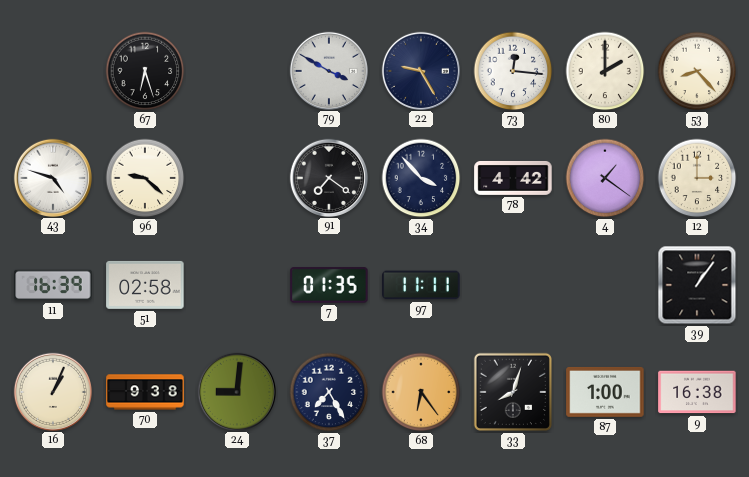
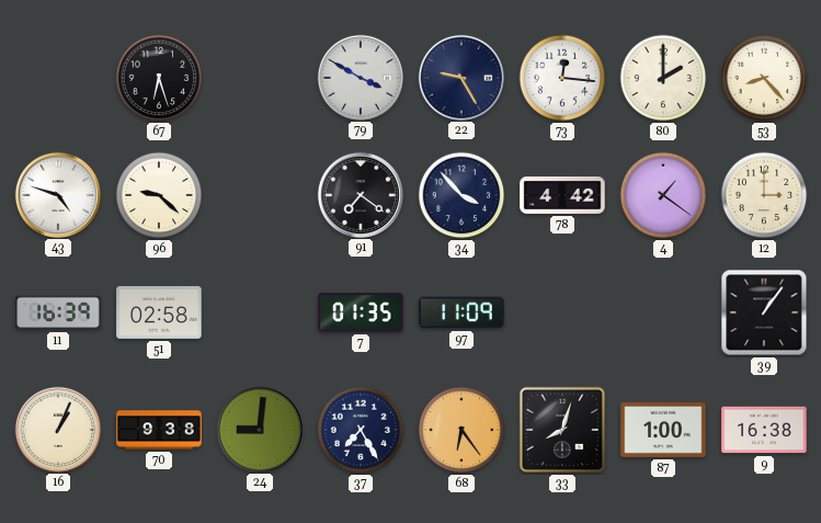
97: 11:11 -> 11:09
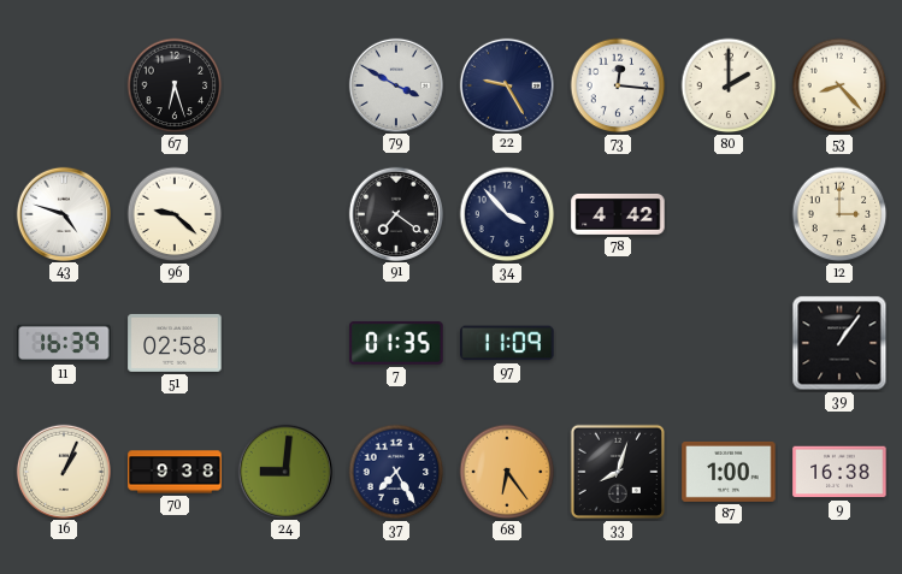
4: 1:21 -> none
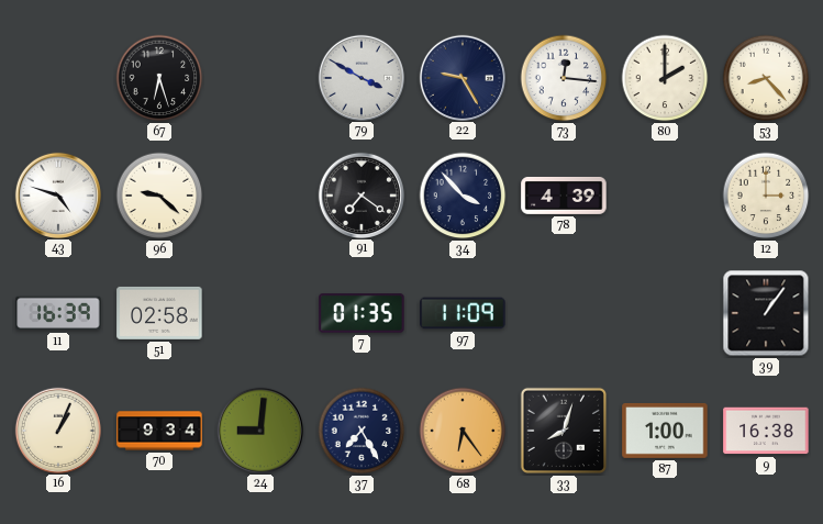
78: 4:42 -> 4:39
70: 9:38 -> 9:34
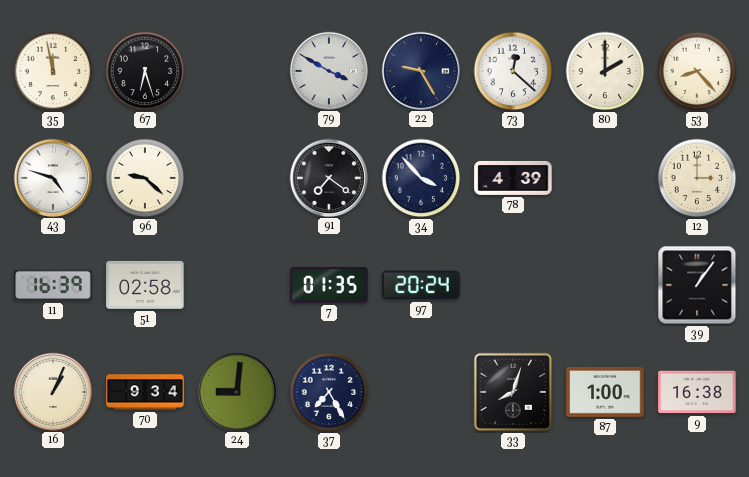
35: none -> 11:58
73: 12:16 -> 12:22
97: 11:09 -> 20:24
68: 6:24 -> none
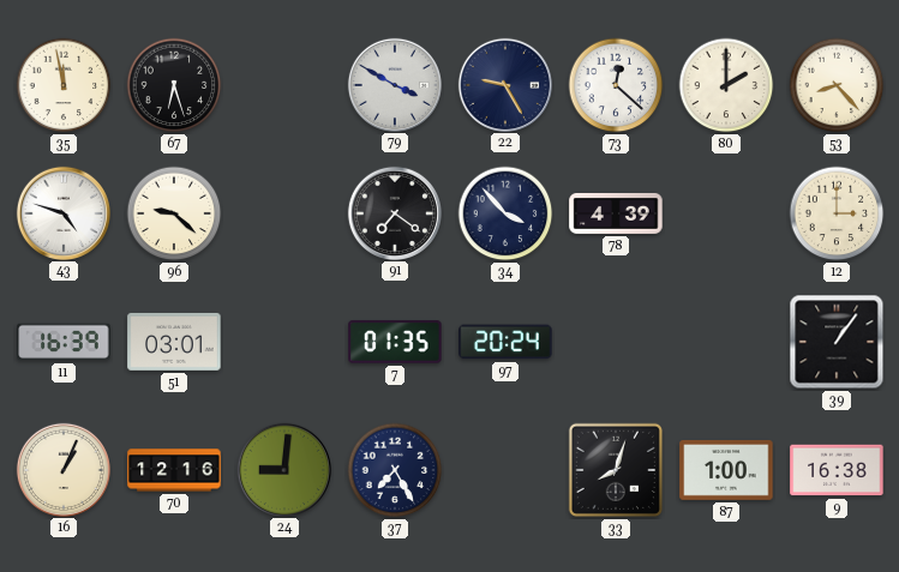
51: 02:58 -> 03:01
70: 9:34 -> 12:16
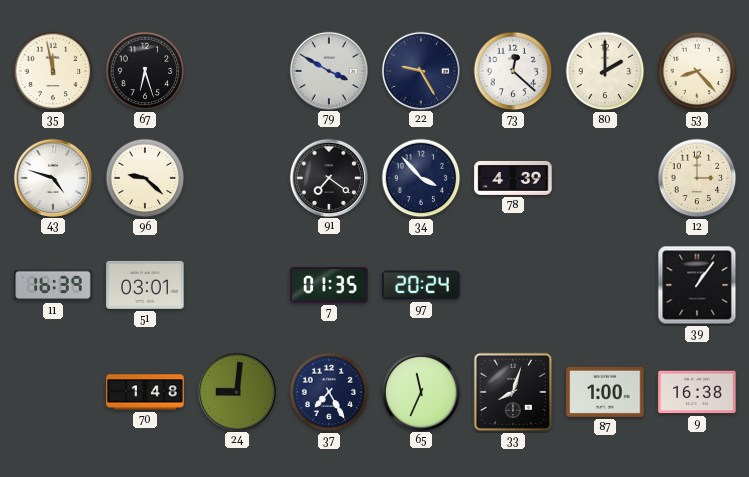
16: 1:04 -> none
70: 12:16 -> 1:48
65: none -> 11:34
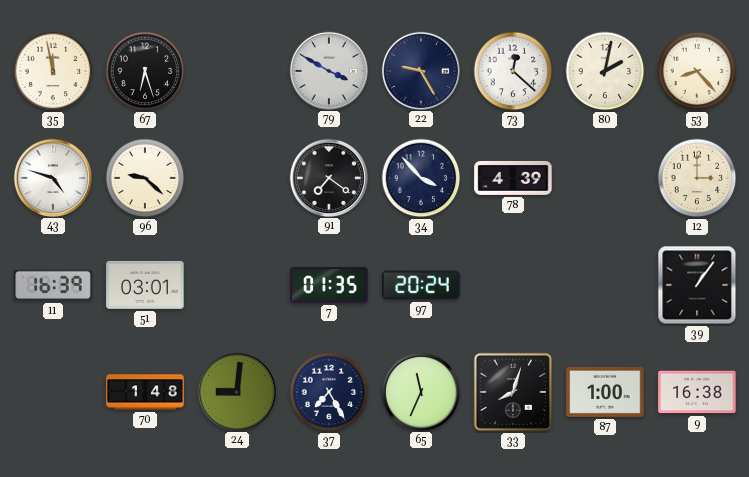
80: 2:00 -> 2:02
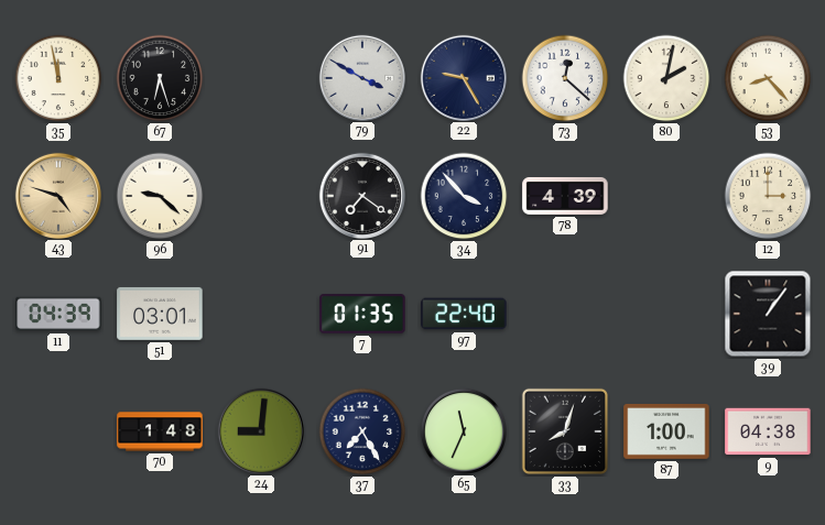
43 dial: white -> champagne
11: 16:39 -> 04:39
97: 20:24 -> 22:40
9: 16:38 -> 04:38
